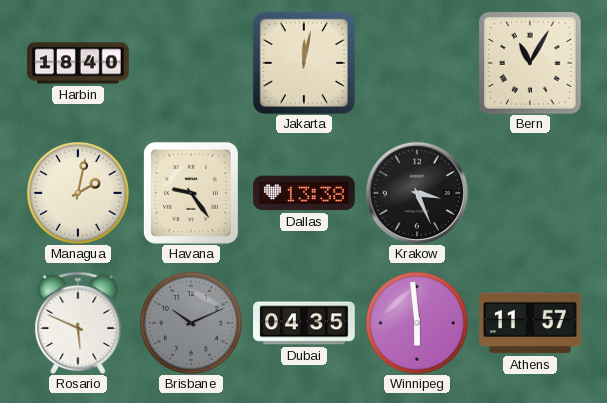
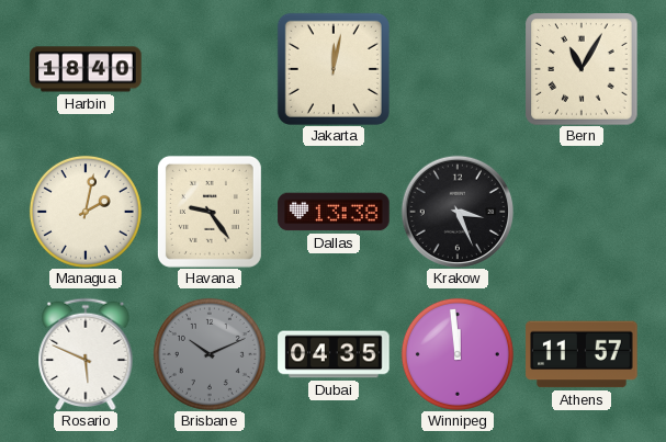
Winnipeg: 5:59 -> 11:59
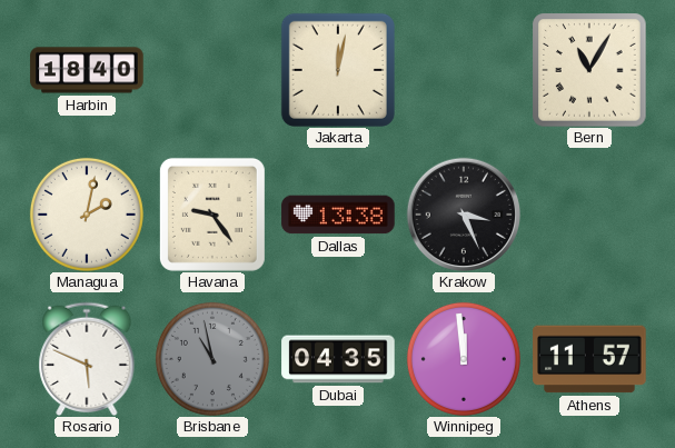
Brisbane: 10:11 -> 10:58
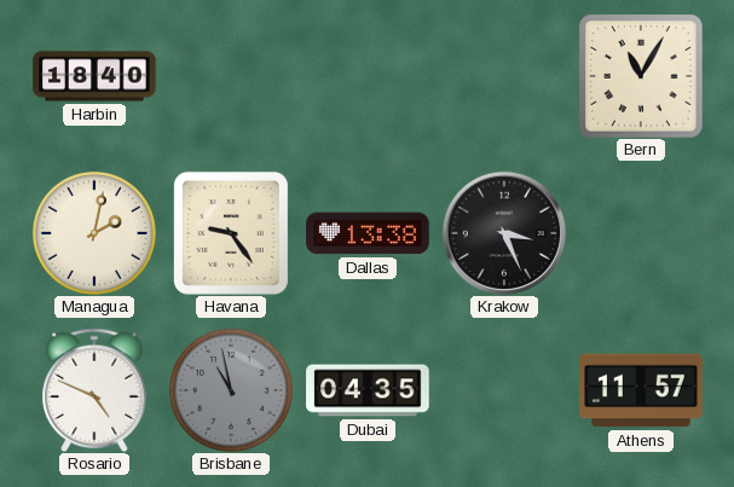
Jakarta: 12:02 -> none
Rosario: 5:49 -> 4:49
Winnipeg: 11:59 -> none
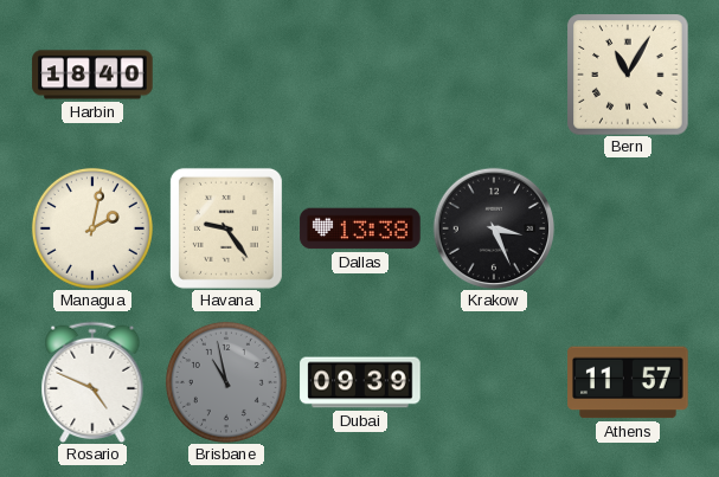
Dubai: 04:35 -> 09:39
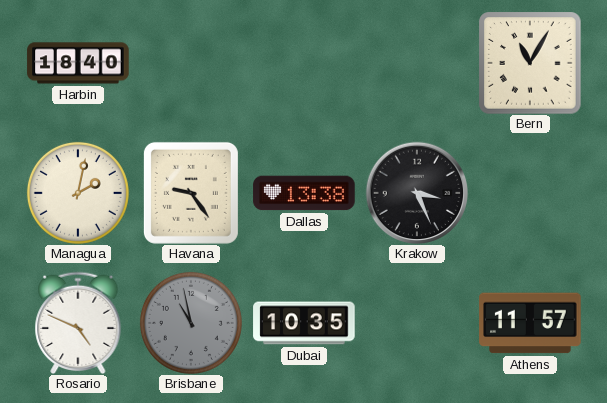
Dubai: 09:39 -> 10:35
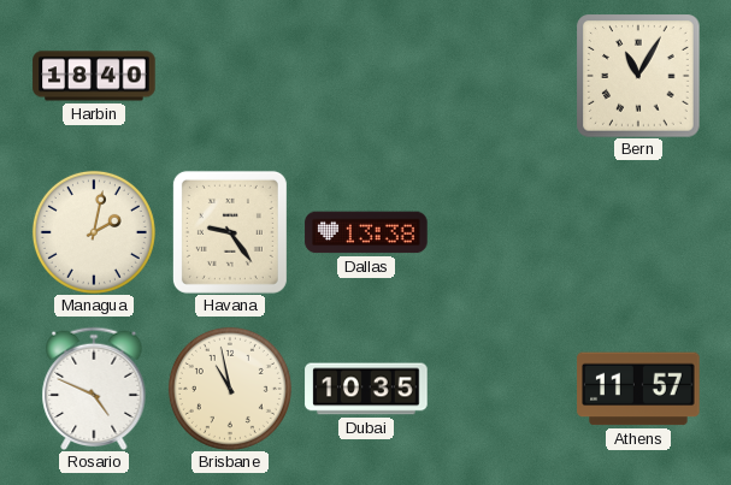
Krakow: 3:26 -> none
Brisbane dial: grey -> cream
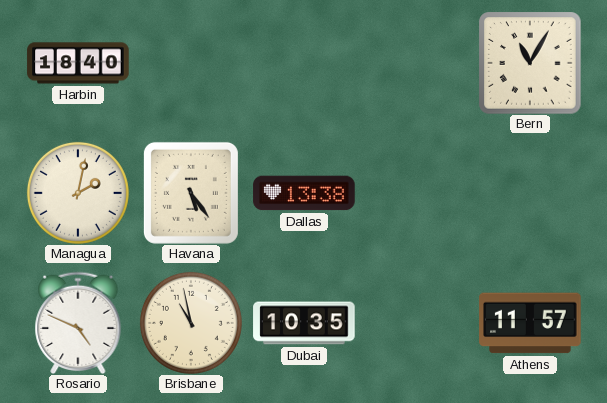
Havana: 9:24 -> 5:24
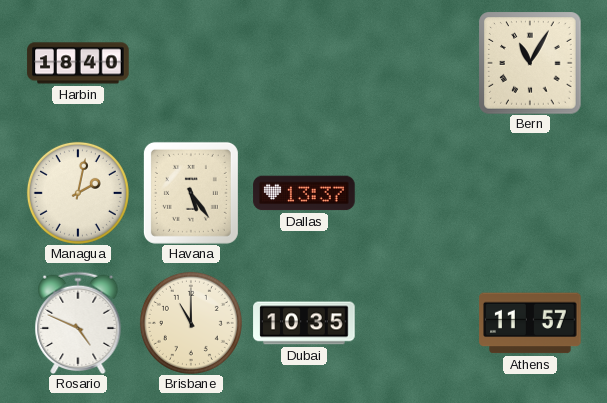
Dallas: 13:38 -> 13:37
Brisbane: 10:58 -> 11:00
